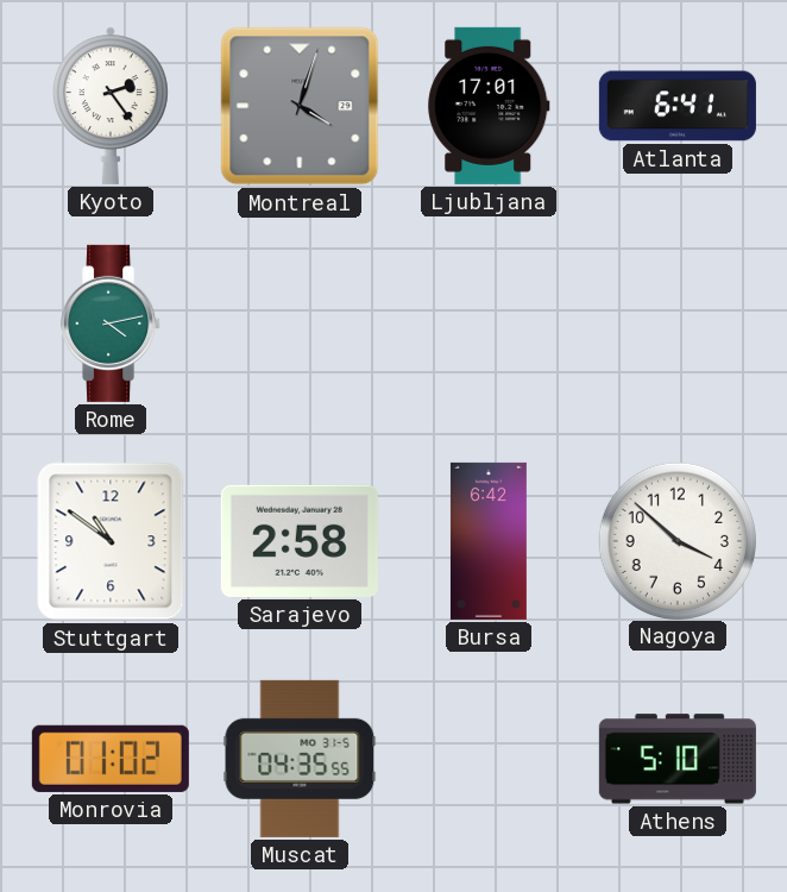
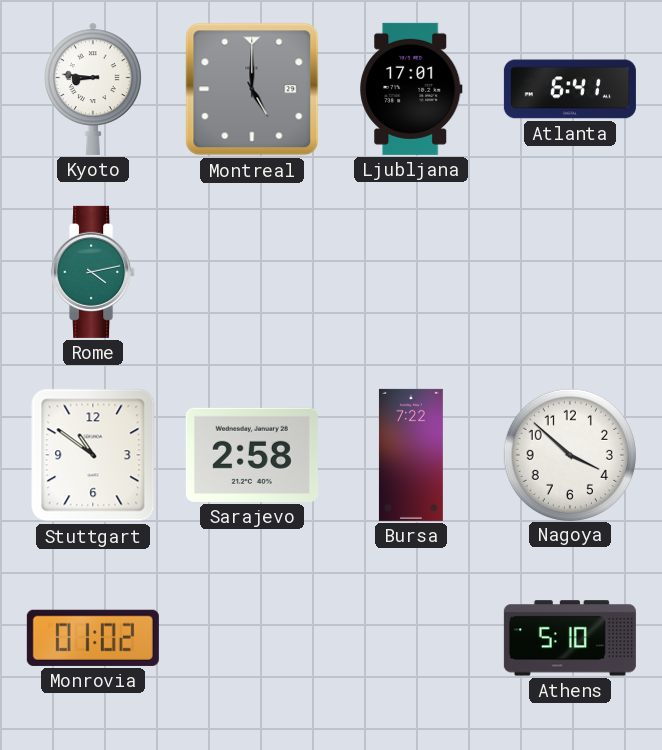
Kyoto: 2:24 -> 8:46
Montreal: 4:03 -> 5:00
Bursa: 6:42 -> 7:22
Muscat: 04:35 -> none
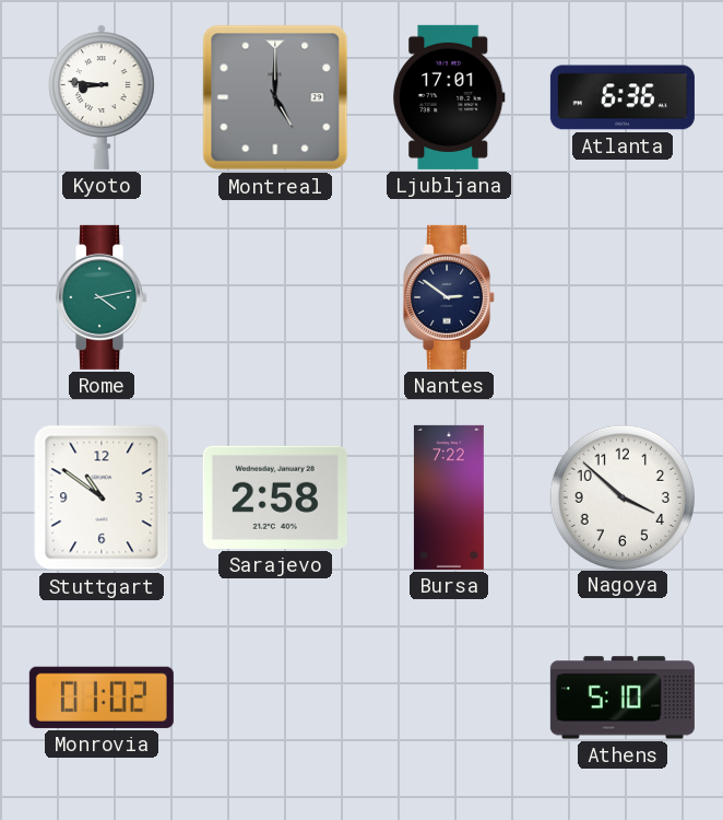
Atlanta: 6:41 -> 6:36
Nantes: none -> 2:51
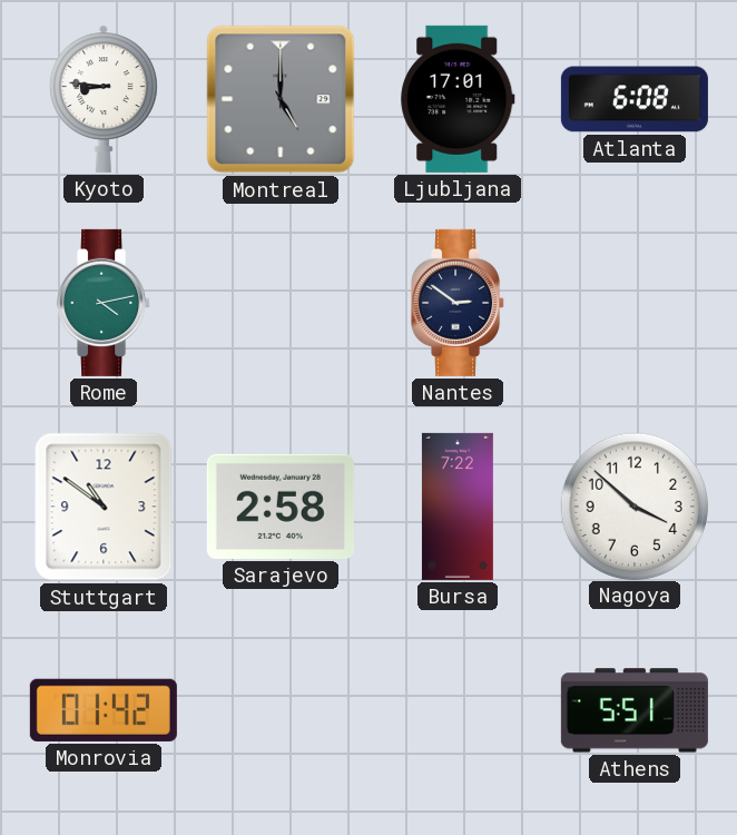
Atlanta: 6:36 -> 6:08
Monrovia: 01:02 -> 01:42
Athens: 5:10 -> 5:51
